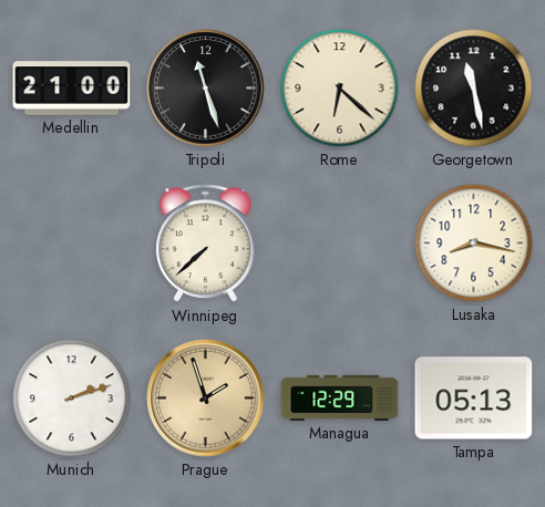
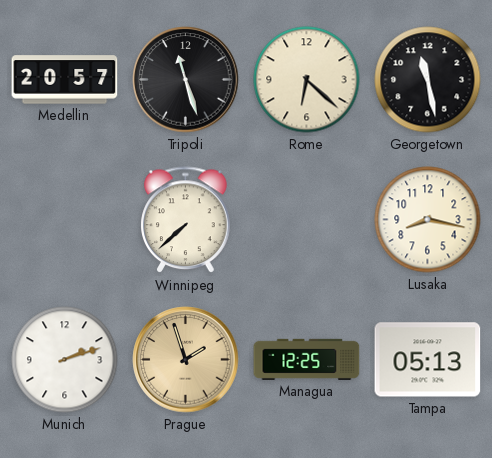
Medellin: 21:00 -> 20:57
Managua: 12:29 -> 12:25
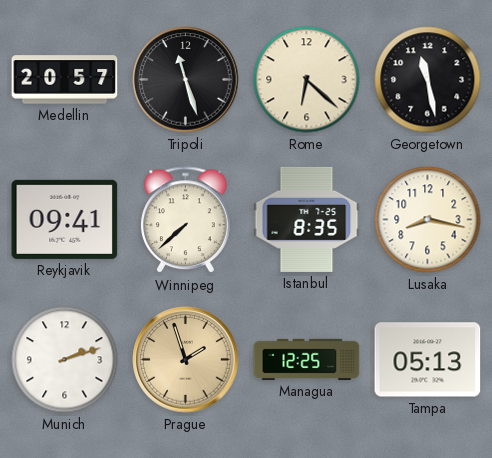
Reykjavik: none -> 09:41
Istanbul: none -> 8:35
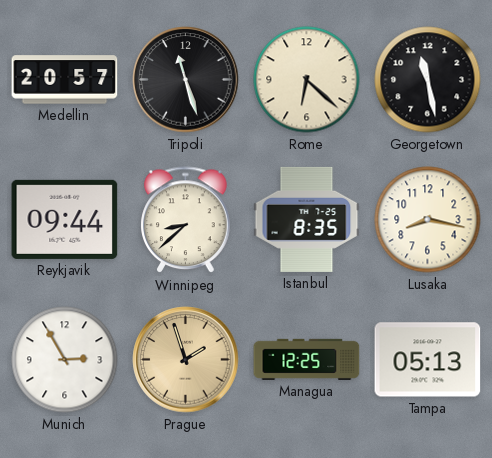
Reykjavik: 09:41 -> 09:44
Winnipeg: 7:38 -> 8:38
Munich: 2:12 -> 2:55
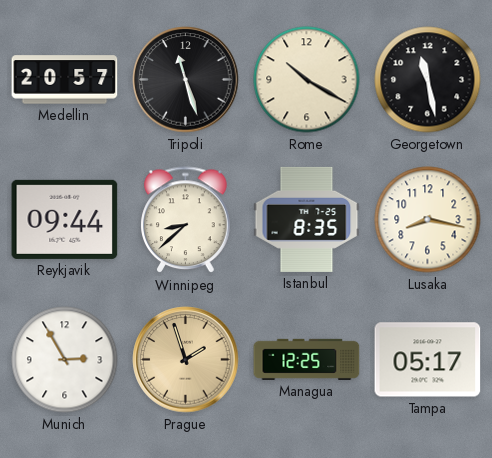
Rome: 6:22 -> 10:20
Tampa: 05:13 -> 05:17
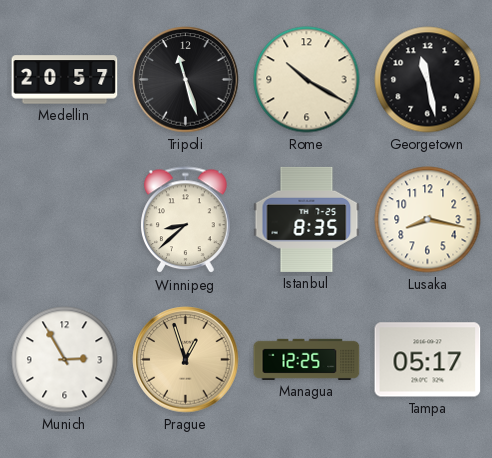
Reykjavik: 09:44 -> none
Prague: 1:57 -> 12:57
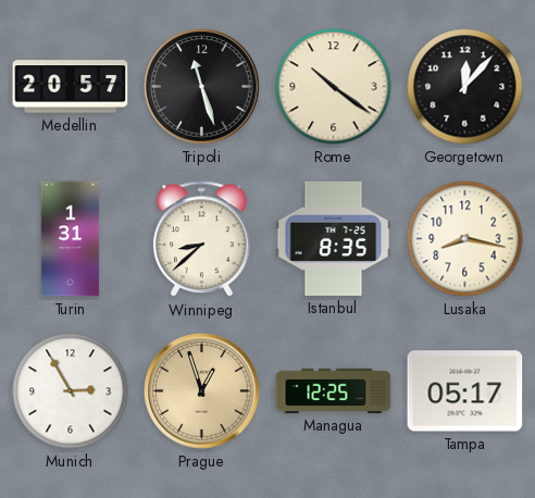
Rome: 10:20 -> 10:21
Georgetown: 11:28 -> 12:07
Turin: none -> 1:31
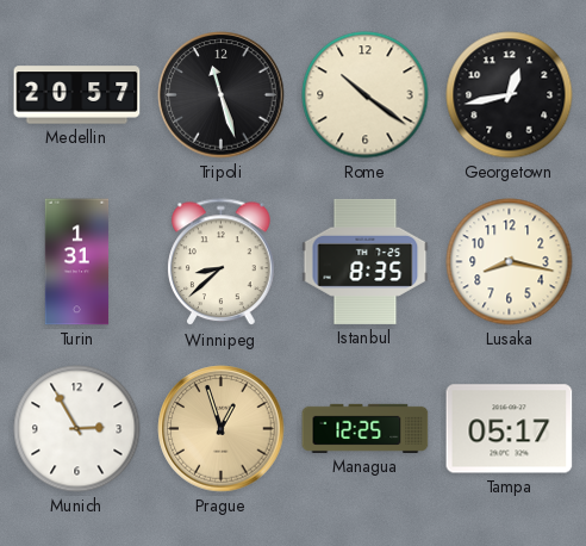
Georgetown: 12:07 -> 12:43
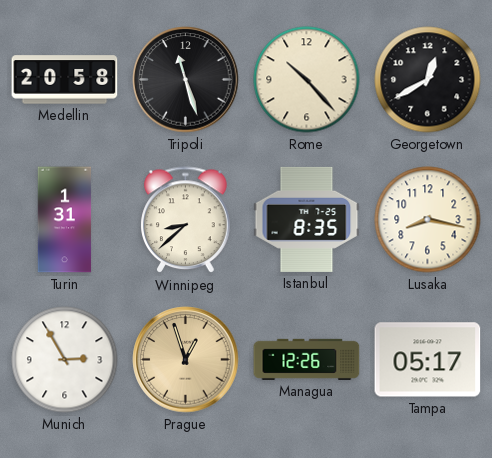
Medellin: 20:57 -> 20:58
Rome: 10:21 -> 10:23
Georgetown: 12:43 -> 12:40
Managua: 12:25 -> 12:26
